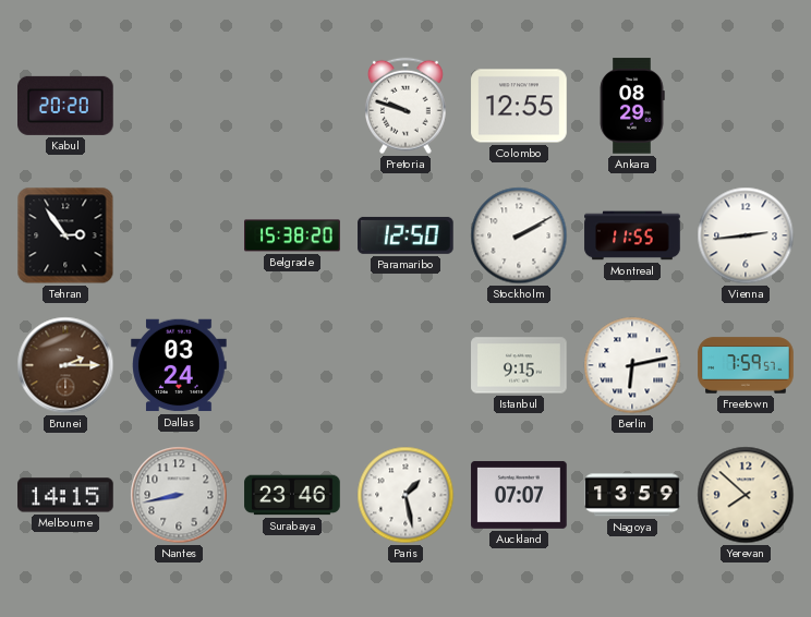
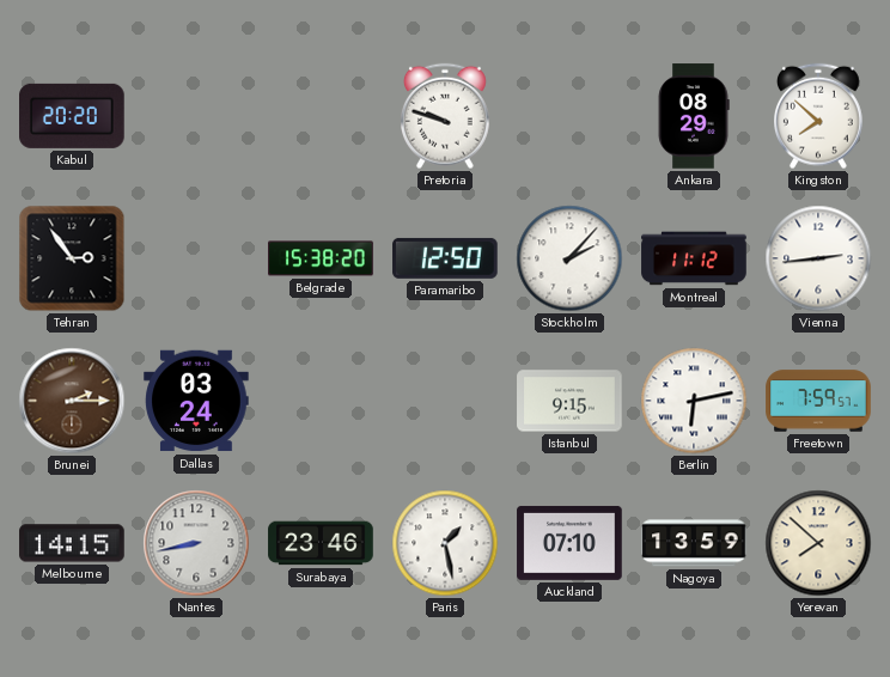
Colombo: 12:55 -> none
Kingston: none -> 7:52
Stockholm: 2:10 -> 2:07
Montreal: 11:55 -> 11:12
Auckland: 07:07 -> 07:10
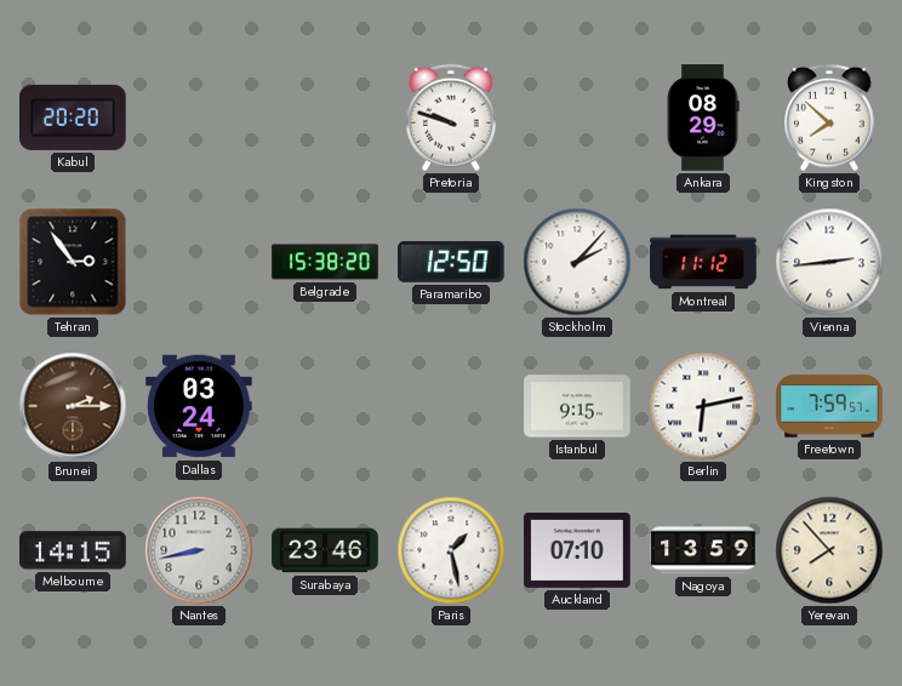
Yerevan: 7:52 -> 7:53
